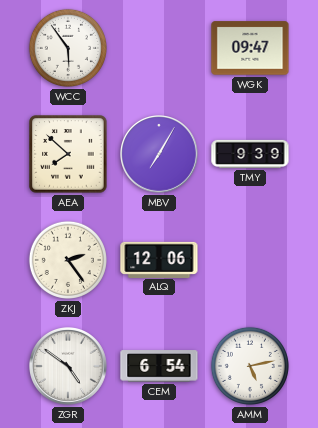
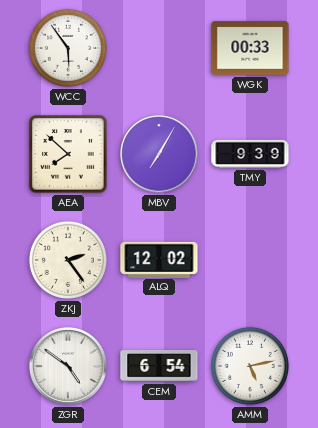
WGK: 09:47 -> 00:33
ALQ: 12:06 -> 12:02
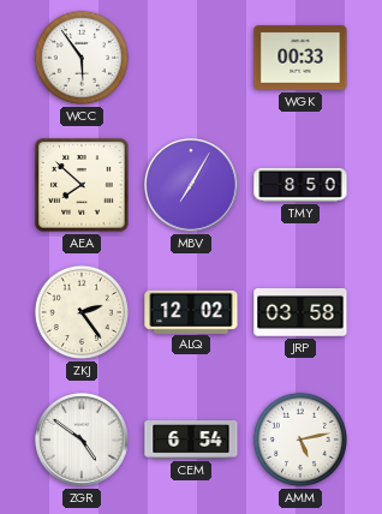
TMY: 9:39 -> 8:50
JRP: none -> 03:58
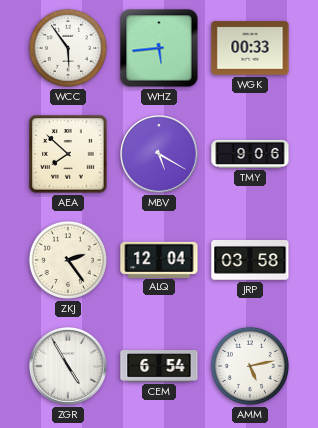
WHZ: none -> 5:44
MBV: 7:05 -> 5:20
TMY: 8:50 -> 9:06
ALQ: 12:02 -> 12:04
ZGR: 4:51 -> 4:55
